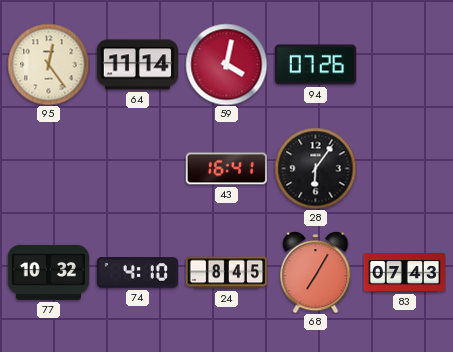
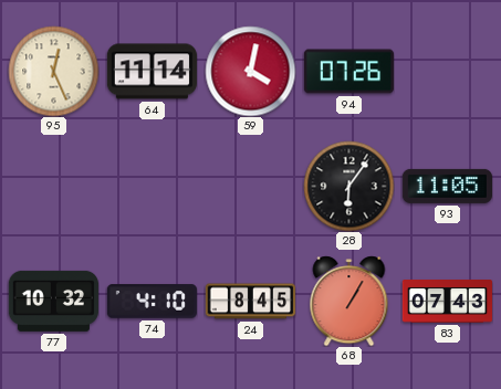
95: 12:24 -> 12:26
43: 16:41 -> none
93: none -> 11:05
68: 7:05 -> 1:05
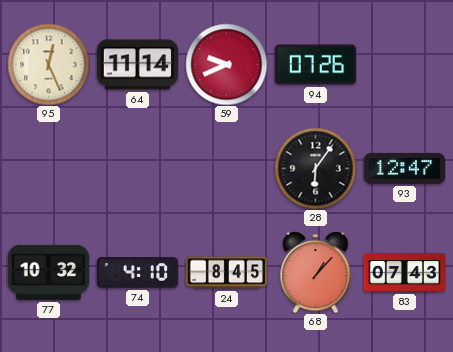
59: 4:02 -> 9:41
93: 11:05 -> 12:47
68: 1:05 -> 1:07
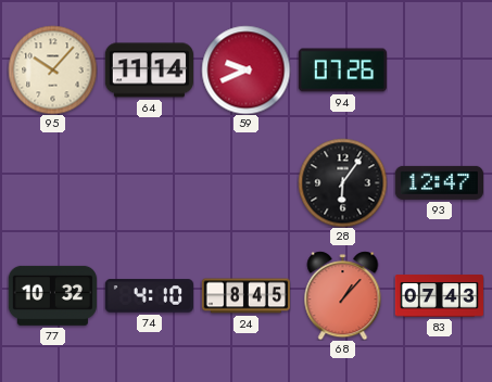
95: 12:26 -> 10:07
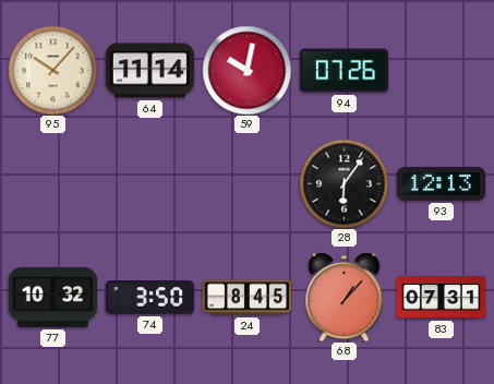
59: 9:41 -> 10:02
93: 12:47 -> 12:13
74: 4:10 -> 3:50
83: 07:43 -> 07:31
